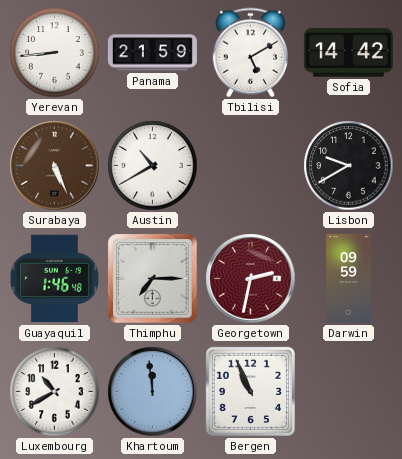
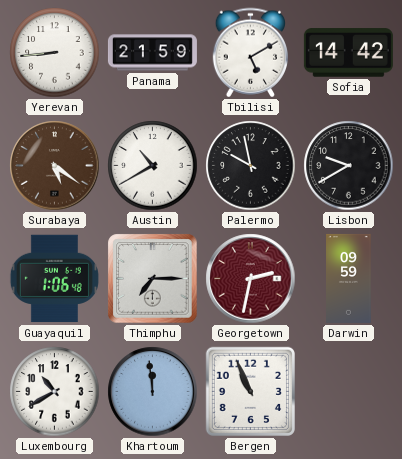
Surabaya: 5:26 -> 5:21
Palermo: none -> 9:58
Guayaquil: 1:46 -> 1:06
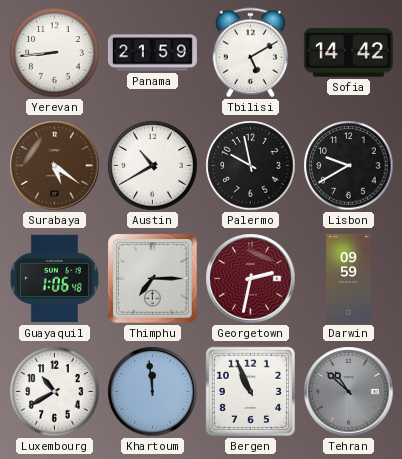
Tehran: none -> 10:52
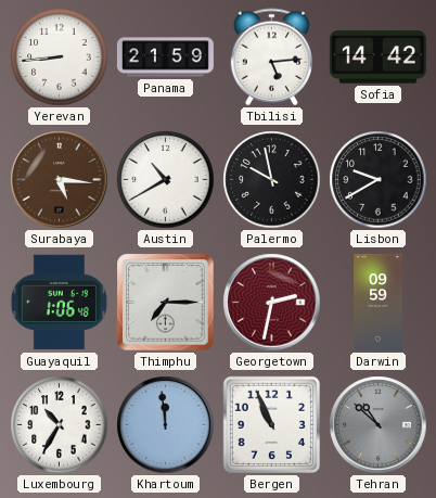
Tbilisi: 5:10 -> 5:14
Surabaya: 5:21 -> 5:16
Luxembourg: 10:40 -> 10:35
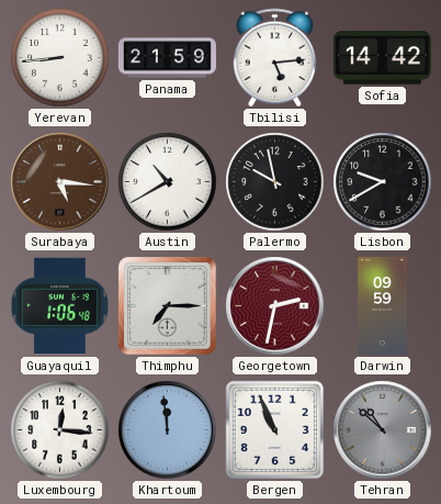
Luxembourg: 10:35 -> 12:16
